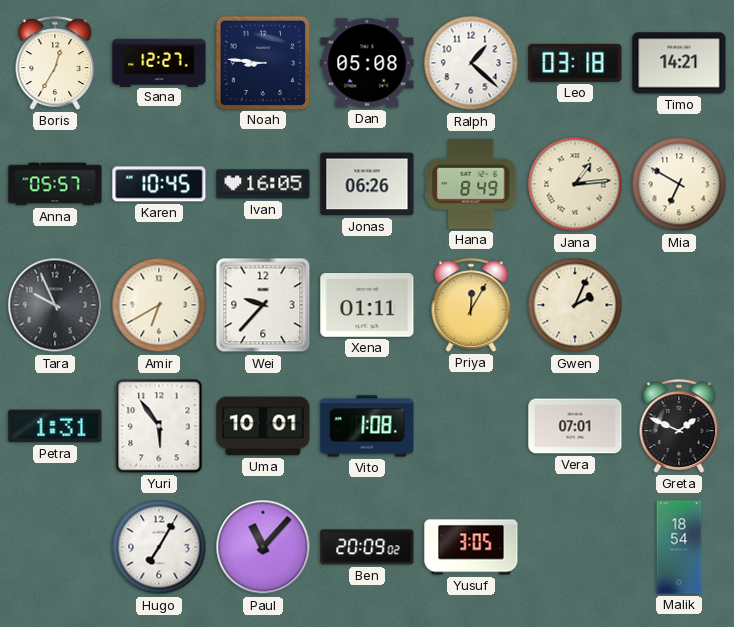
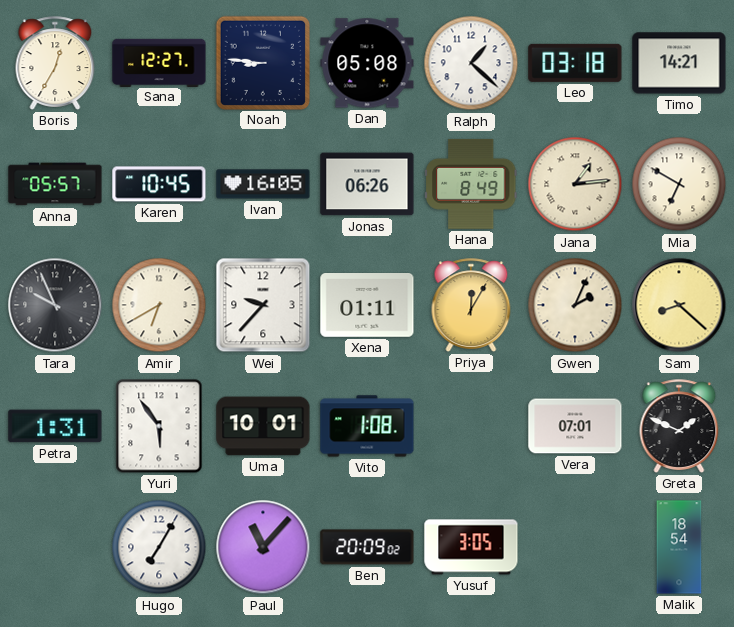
Sam: none -> 8:22
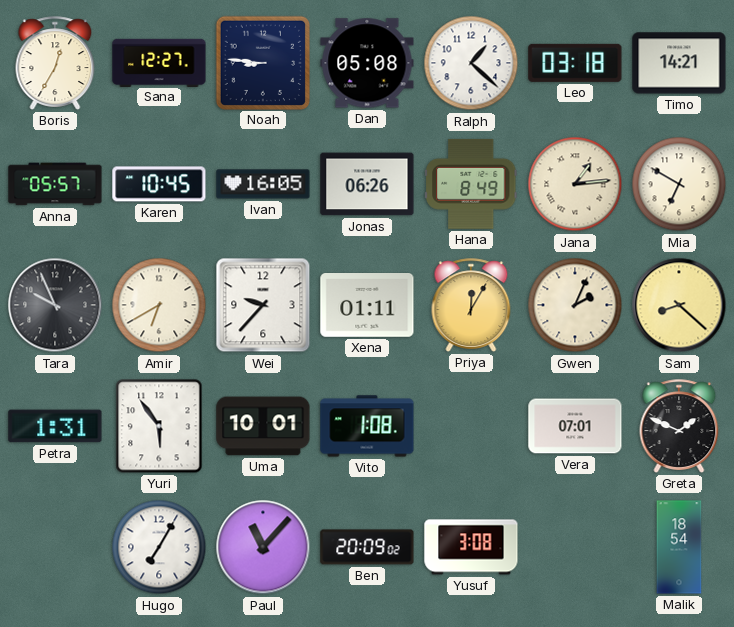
Yusuf: 3:05 -> 3:08
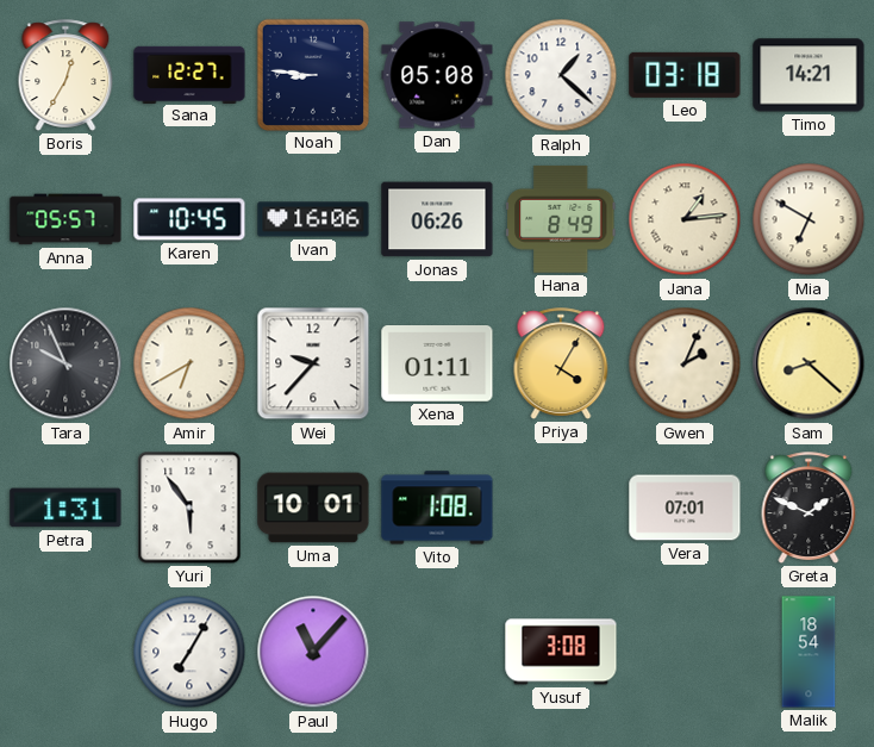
Ivan: 16:05 -> 16:06
Priya: 12:05 -> 4:05
Ben: 20:09 -> none
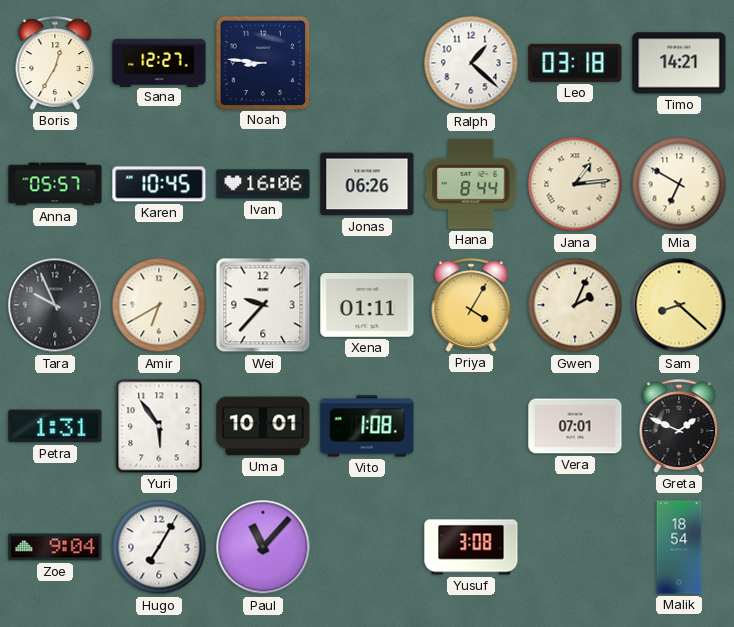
Dan: 05:08 -> none
Hana: 8:49 -> 8:44
Zoe: none -> 9:04
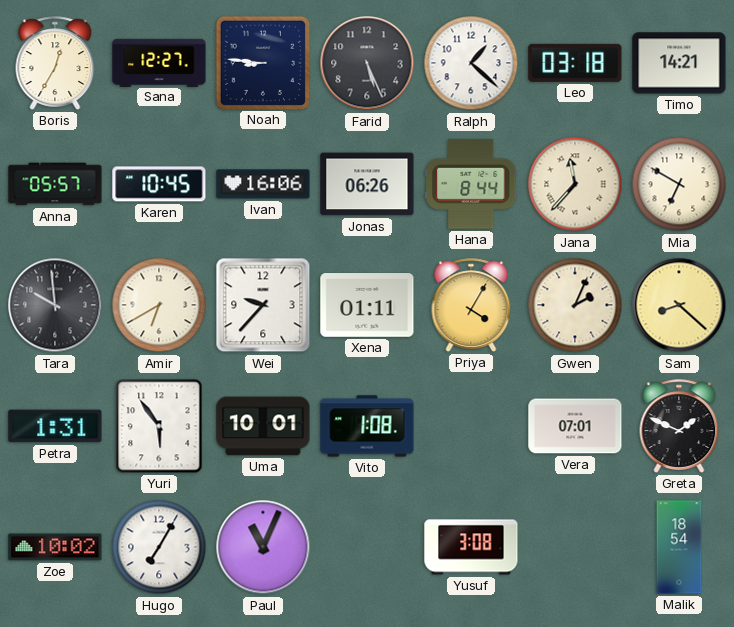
Farid: none -> 5:26
Jana: 1:14 -> 11:37
Tara: 9:56 -> 9:59
Zoe: 9:04 -> 10:02
Paul: 11:07 -> 11:04
